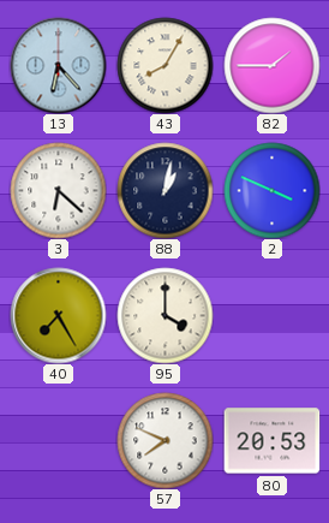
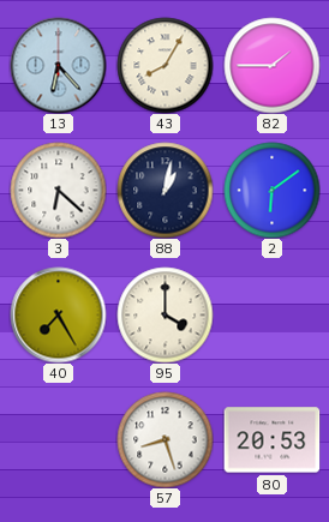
2: 3:49 -> 6:09
57: 7:49 -> 8:27
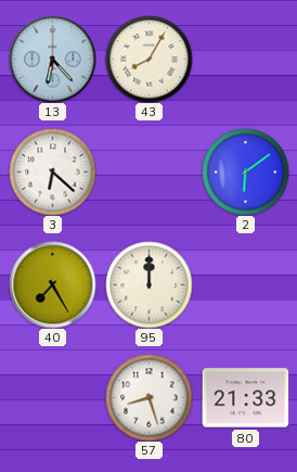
82: 1:45 -> none
88: 1:02 -> none
95: 4:00 -> 12:00
80: 20:53 -> 21:33
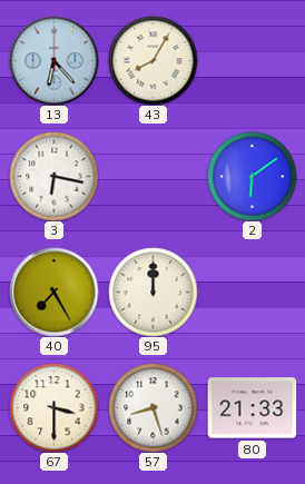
3: 6:22 -> 6:17
67: none -> 3:30
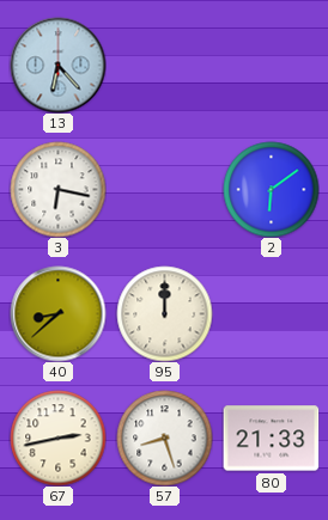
43: 8:05 -> none
40: 7:25 -> 8:38
67: 3:30 -> 2:43
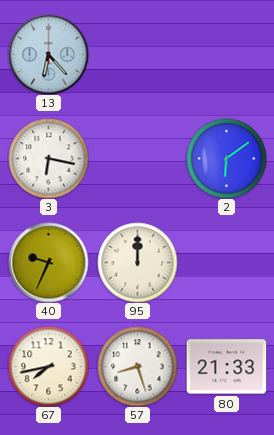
40: 8:38 -> 9:34
67: 2:43 -> 7:43
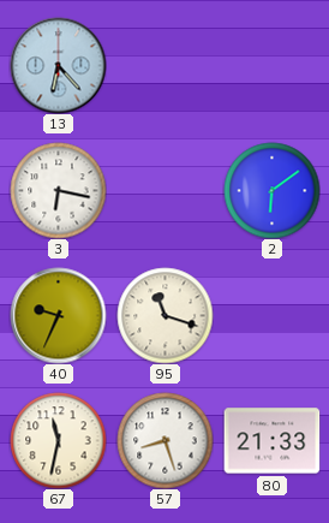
95: 12:00 -> 11:18
67: 7:43 -> 11:32
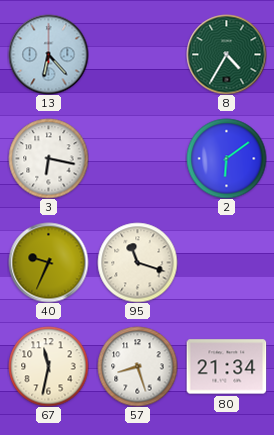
8: none -> 4:35
80: 21:33 -> 21:34
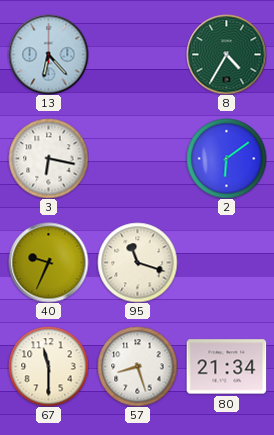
67: 11:32 -> 11:30
